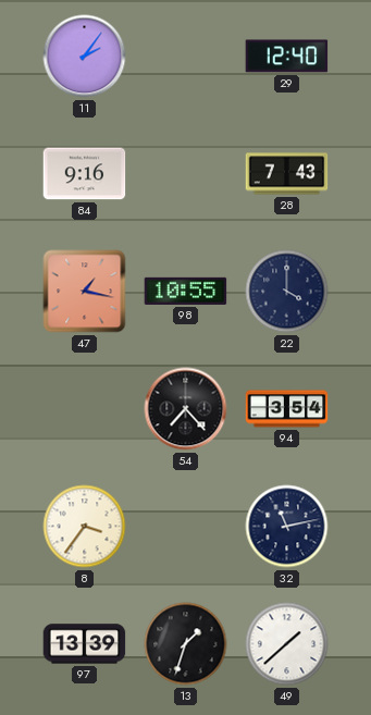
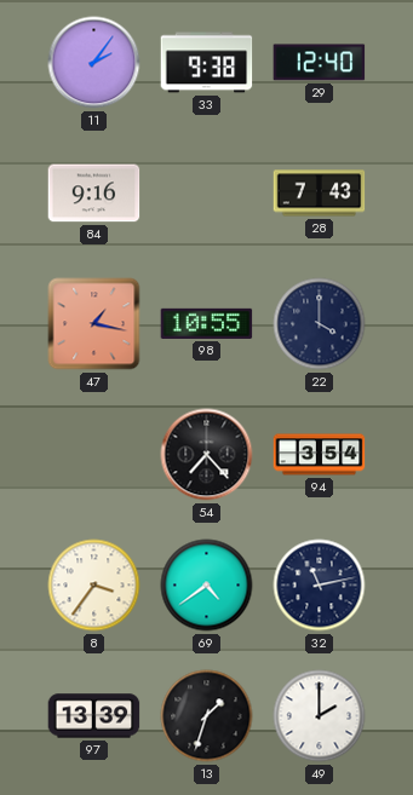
33: none -> 9:38
69: none -> 4:39
49: 1:38 -> 2:00
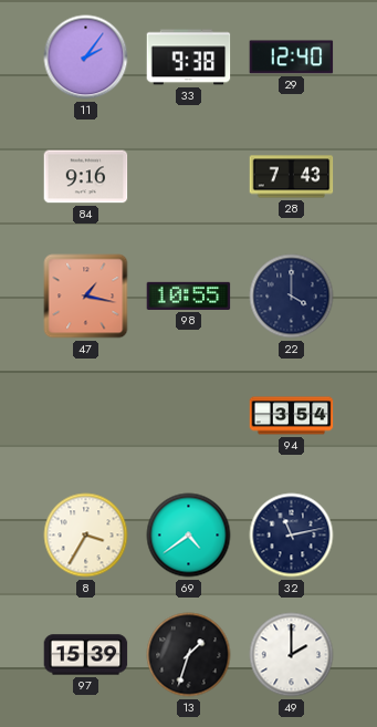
54: 7:23 -> none
8: 3:36 -> 3:35
97: 13:39 -> 15:39
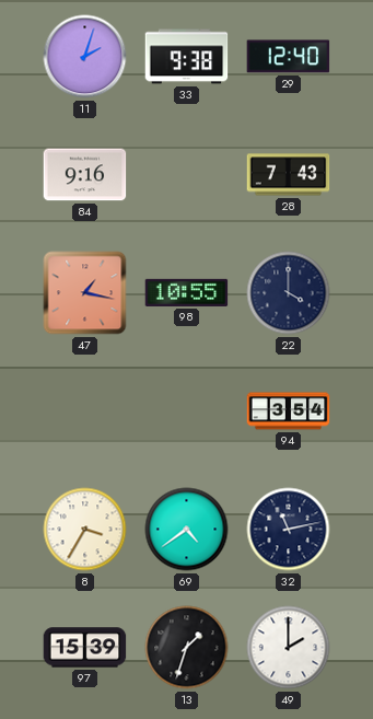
11: 2:06 -> 2:03
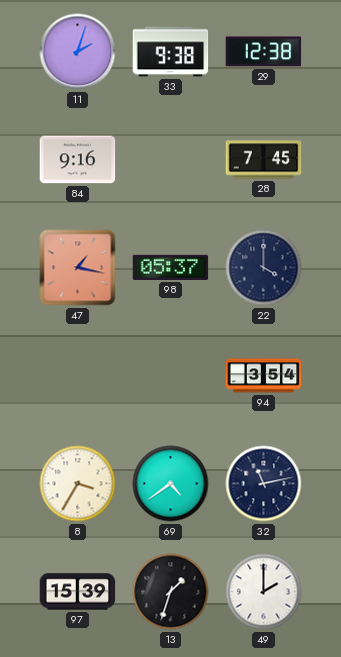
29: 12:40 -> 12:38
28: 7:43 -> 7:45
98: 10:55 -> 05:37
